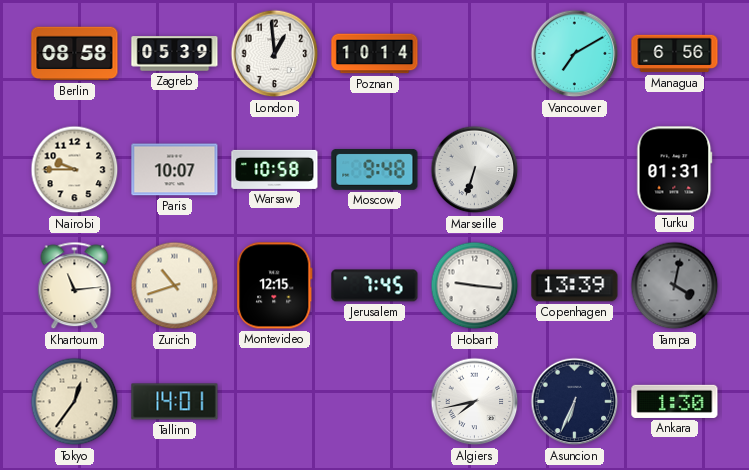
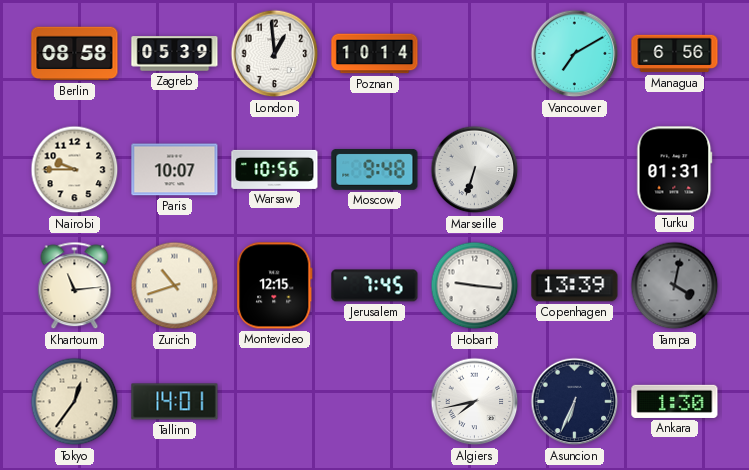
Warsaw: 10:58 -> 10:56
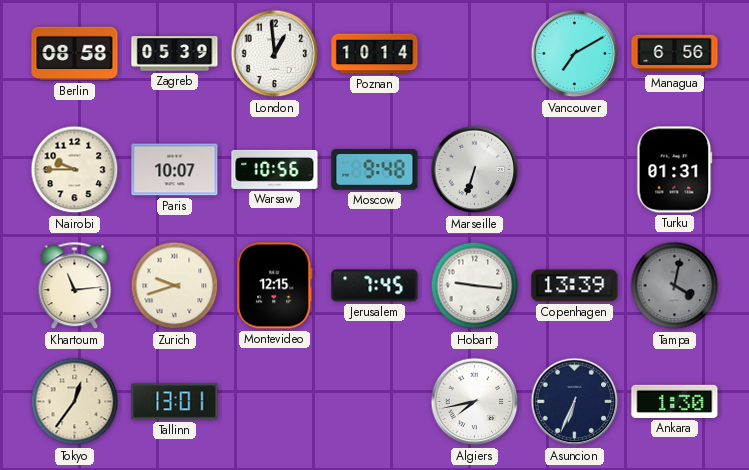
Zurich: 10:42 -> 9:42
Tallinn: 14:01 -> 13:01
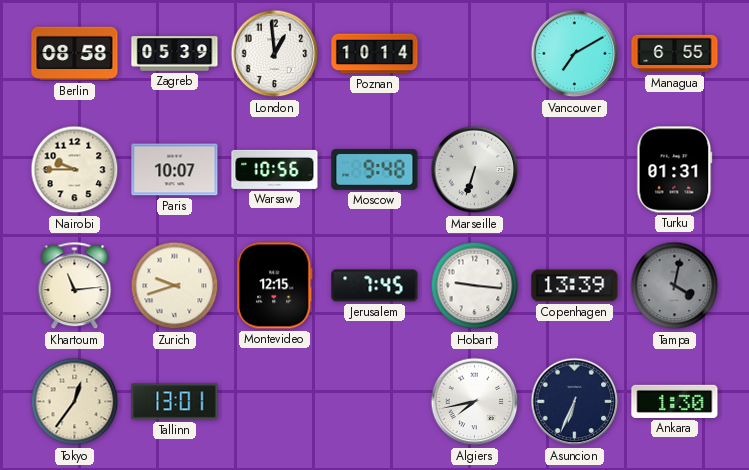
Managua: 6:56 -> 6:55
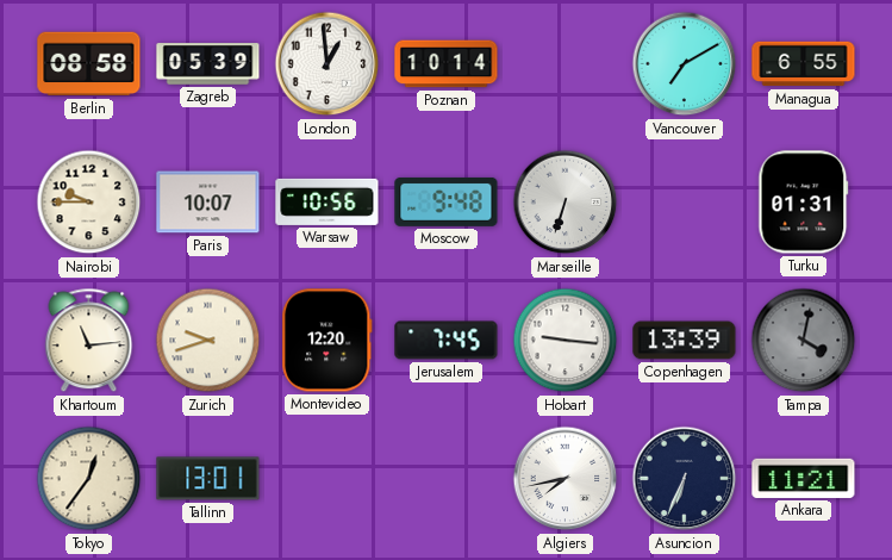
Montevideo: 12:15 -> 12:20
Ankara: 1:30 -> 11:21
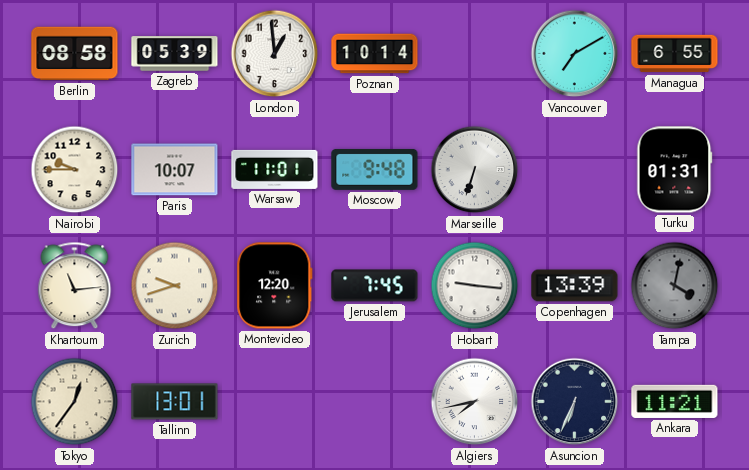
Warsaw: 10:56 -> 11:01
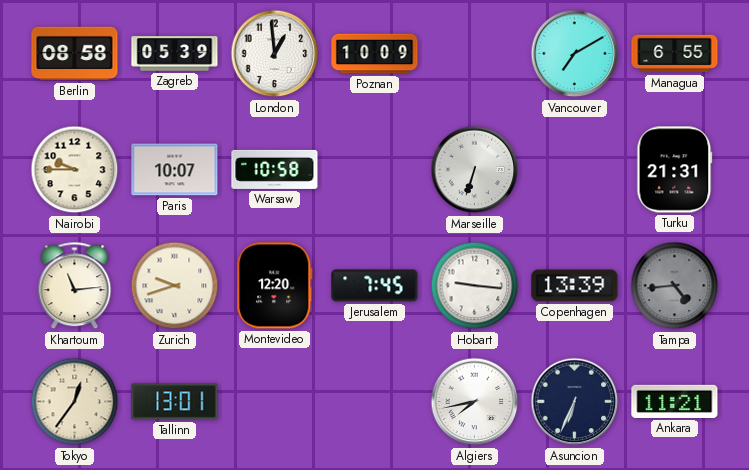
Poznan: 10:14 -> 10:09
Warsaw: 11:01 -> 10:58
Moscow: 9:48 -> none
Turku: 01:31 -> 21:31
Tampa: 4:02 -> 4:44
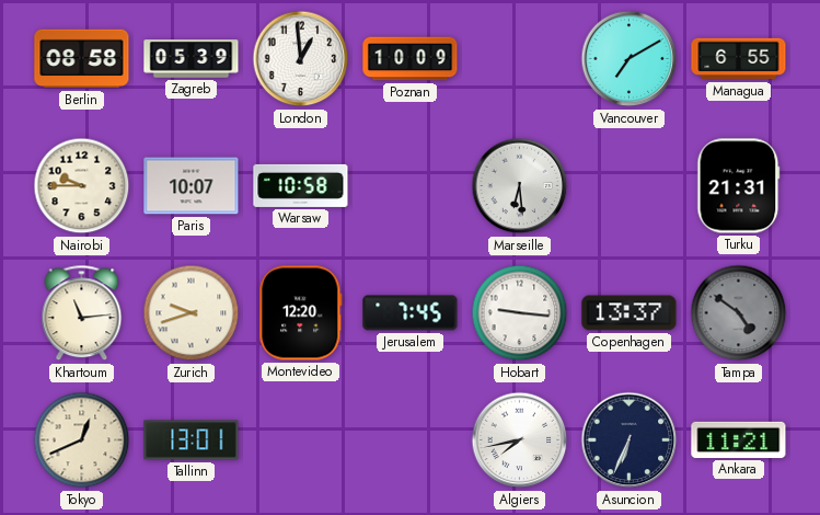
Marseille: 6:33 -> 6:29
Copenhagen: 13:39 -> 13:37
Tampa: 4:44 -> 4:51
Tokyo: 12:36 -> 12:41
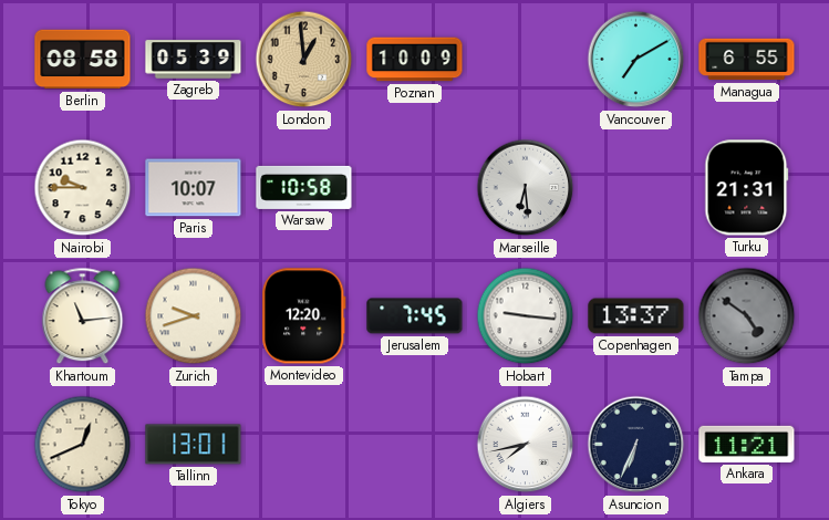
London dial: white -> champagne
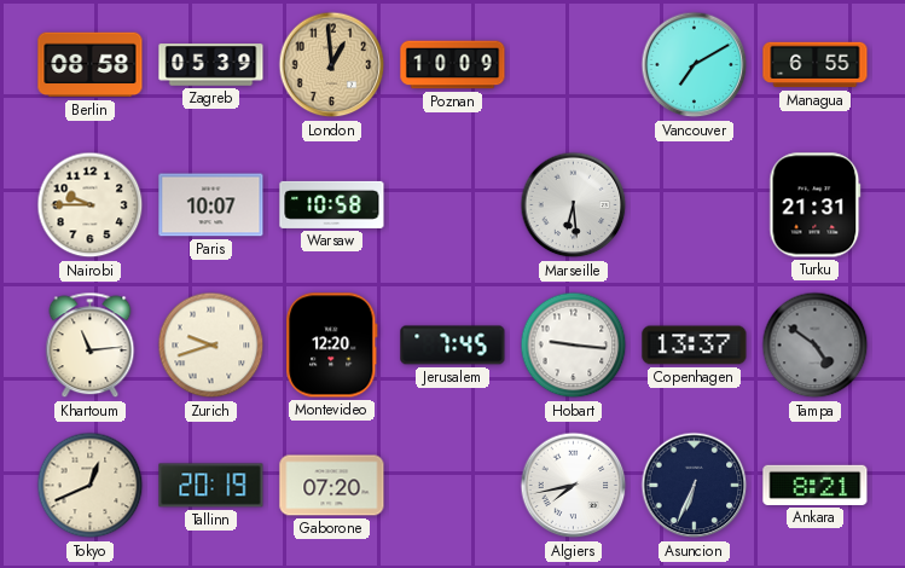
Tallinn: 13:01 -> 20:19
Gaborone: none -> 07:20
Ankara: 11:21 -> 8:21
